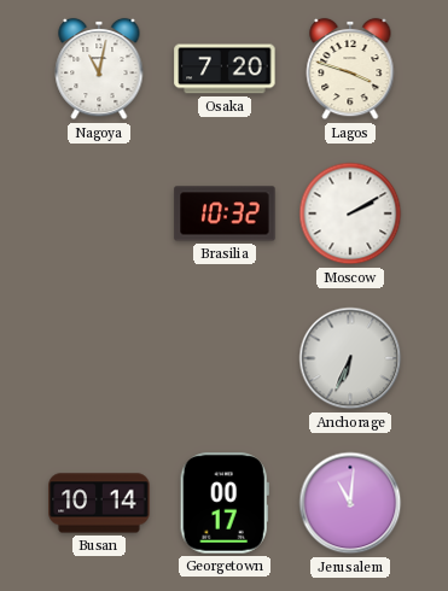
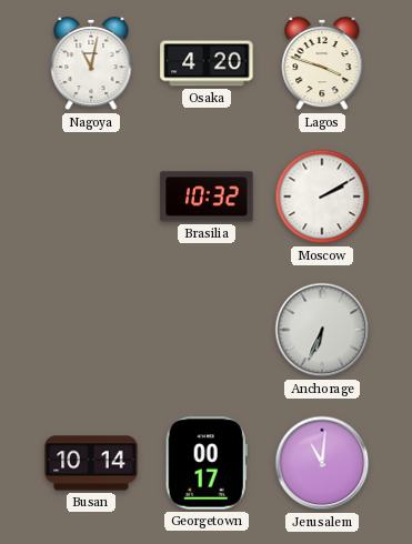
Osaka: 7:20 -> 4:20
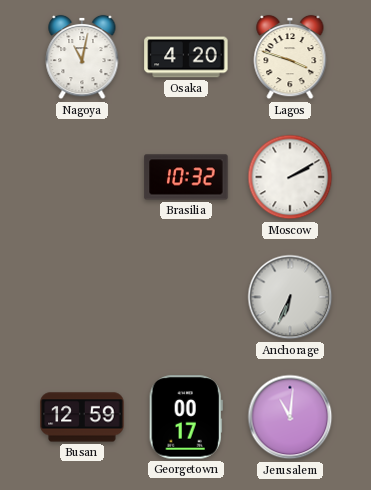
Busan: 10:14 -> 12:59
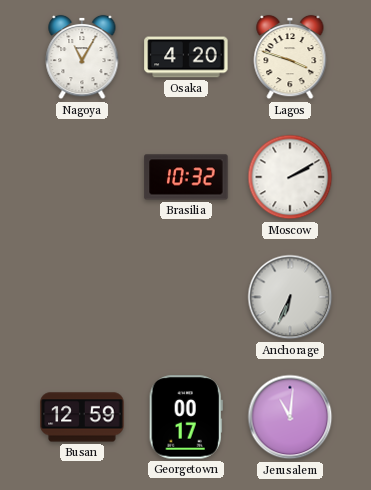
Nagoya: 11:02 -> 11:05
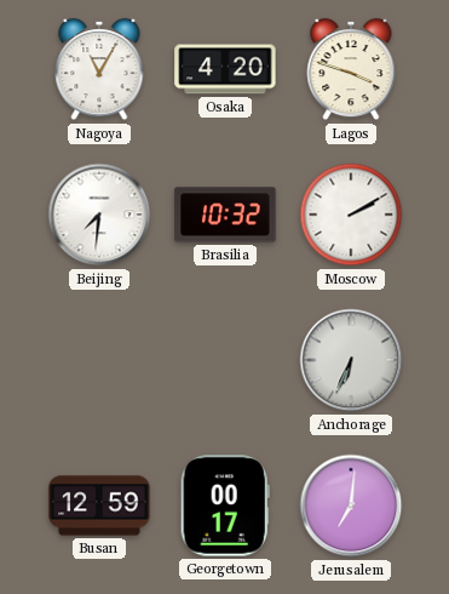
Beijing: none -> 7:31
Jerusalem: 11:01 -> 7:01
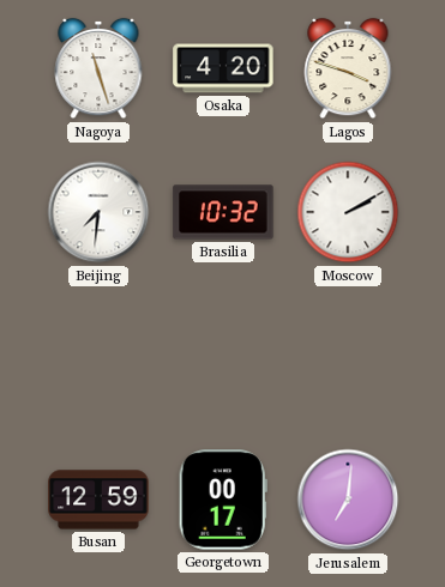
Nagoya: 11:05 -> 11:27
Anchorage: 6:34 -> none
